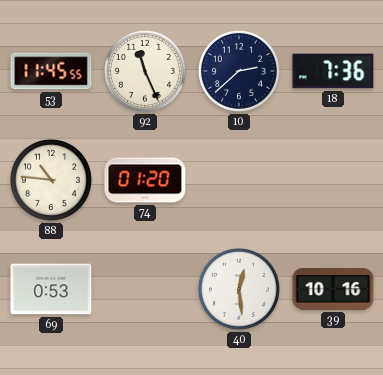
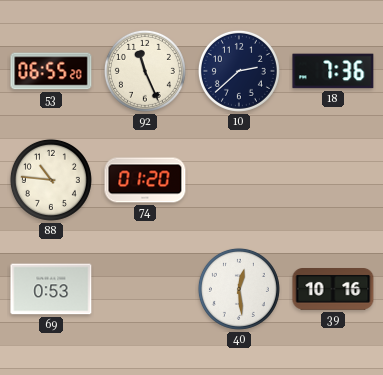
53: 11:45 -> 06:55
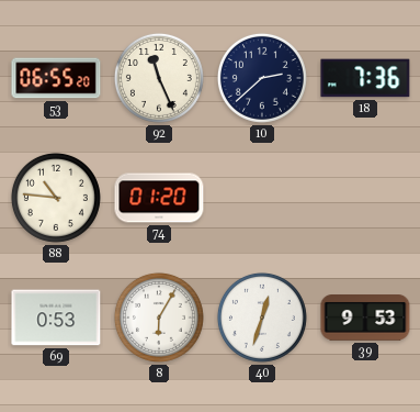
8: none -> 6:05
40: 12:29 -> 12:33
39: 10:16 -> 9:53
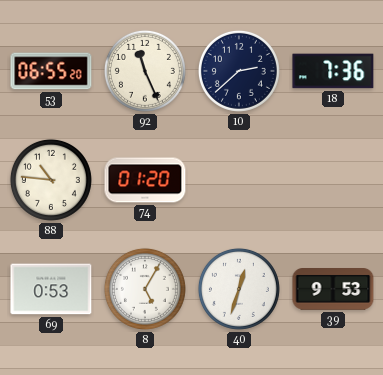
8: 6:05 -> 5:05
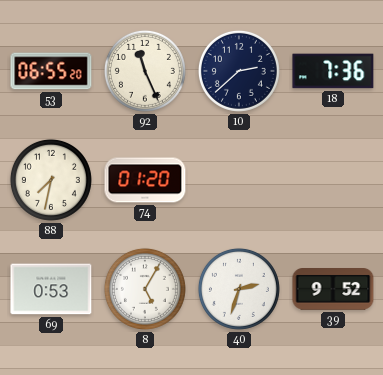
88: 10:46 -> 7:32
40: 12:33 -> 2:33
39: 9:53 -> 9:52
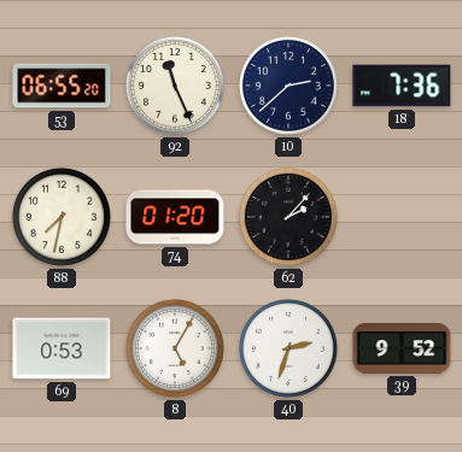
62: none -> 2:07
